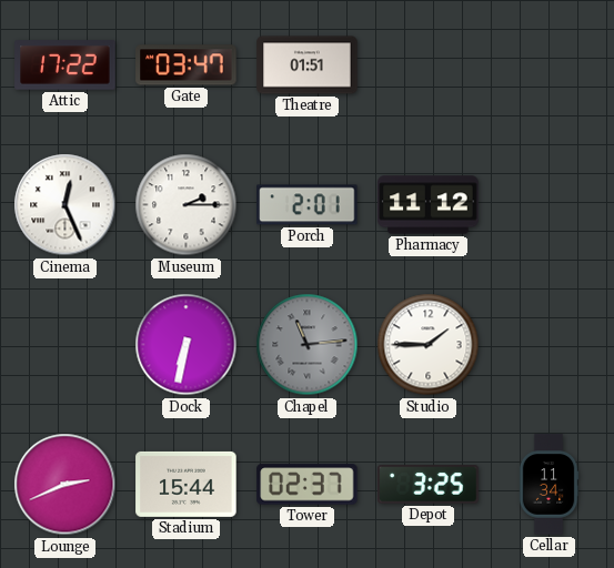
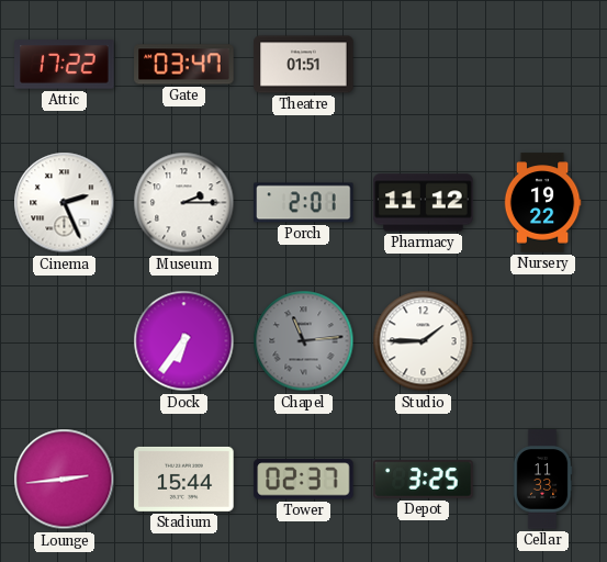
Cinema: 12:26 -> 2:26
Nursery: none -> 19:22
Dock: 6:32 -> 6:36
Lounge: 2:41 -> 2:44
Cellar: 11:34 -> 11:33
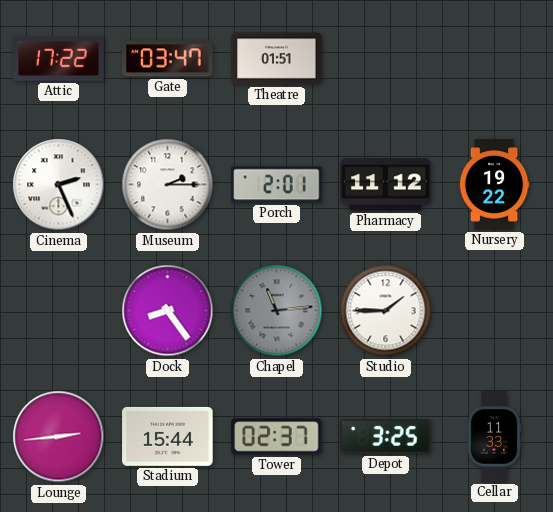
Dock: 6:36 -> 8:24
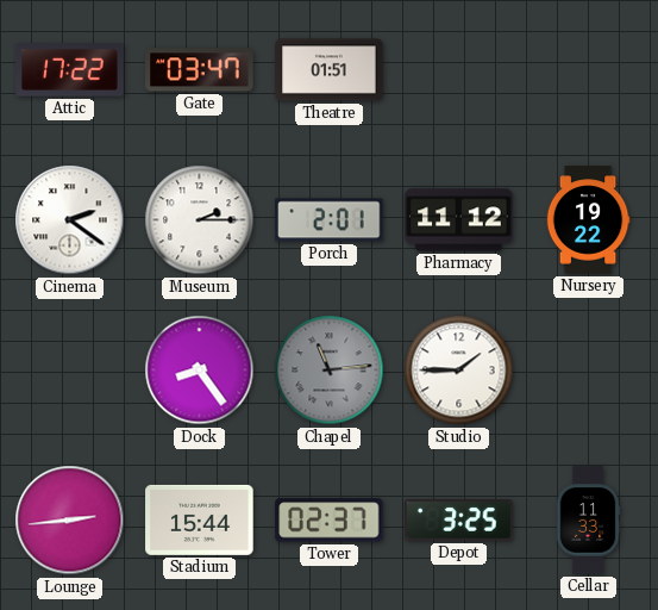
Cinema: 2:26 -> 2:21
